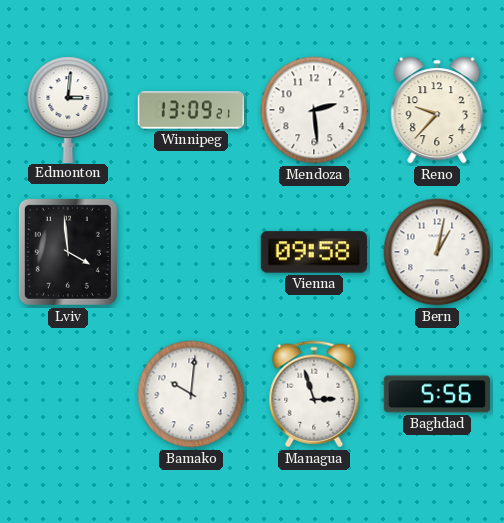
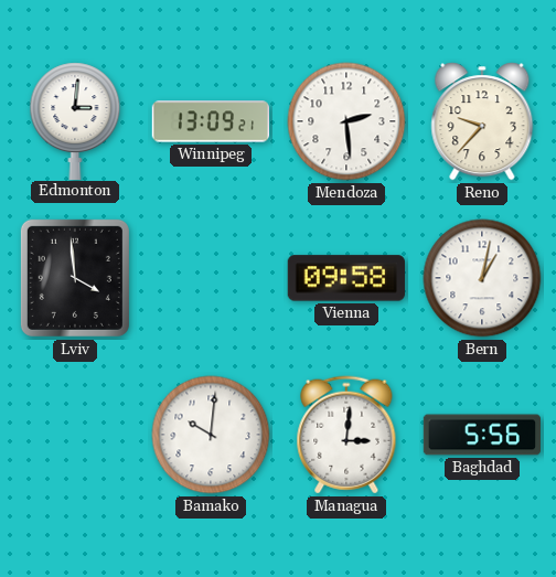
Managua: 2:57 -> 3:01
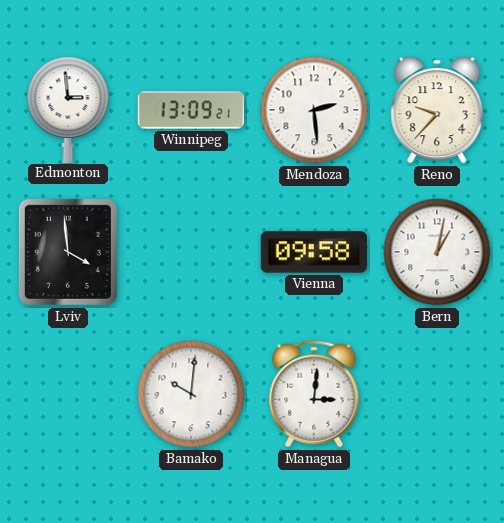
Edmonton: 3:01 -> 2:59
Baghdad: 5:56 -> none
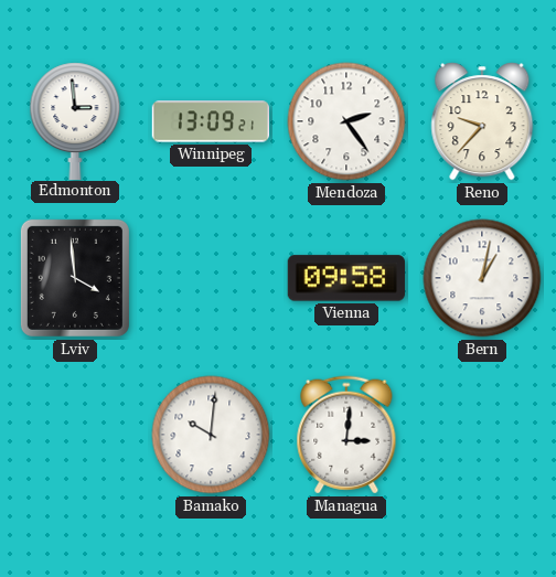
Mendoza: 2:29 -> 2:24
